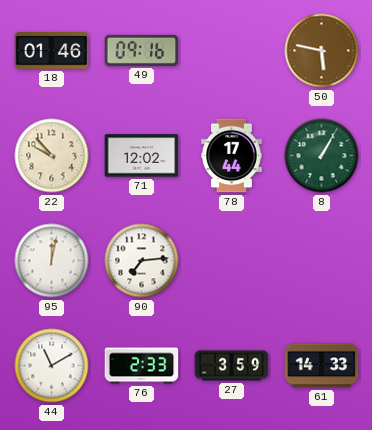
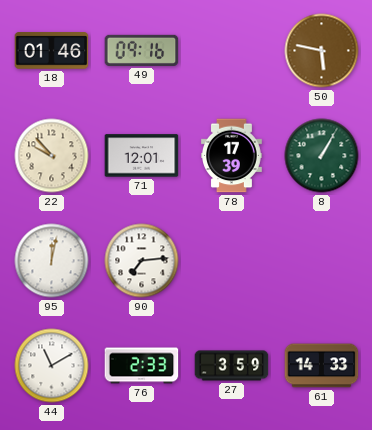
71: 12:02 -> 12:01
78: 17:44 -> 17:39
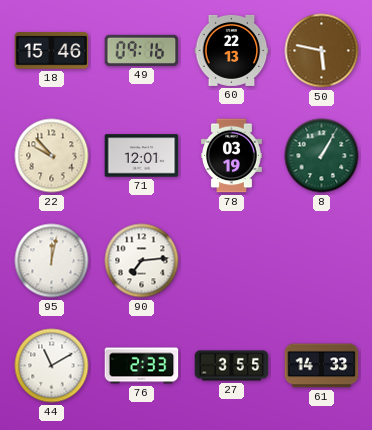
18: 01:46 -> 15:46
60: none -> 22:13
78: 17:39 -> 03:19
27: 3:59 -> 3:55
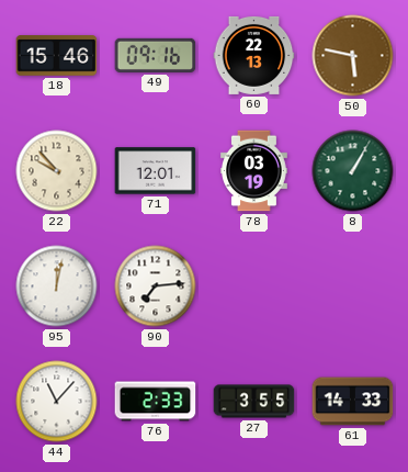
44: 11:10 -> 11:07
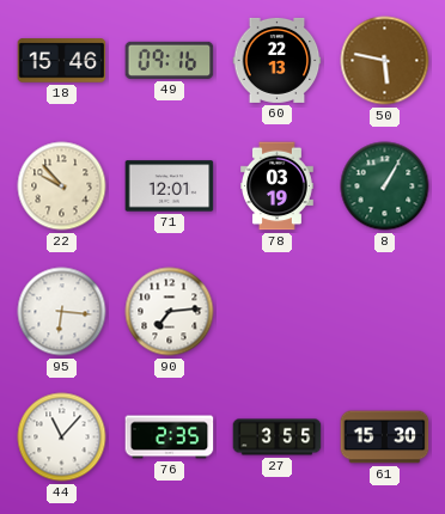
95: 12:02 -> 6:16
76: 2:33 -> 2:35
61: 14:33 -> 15:30
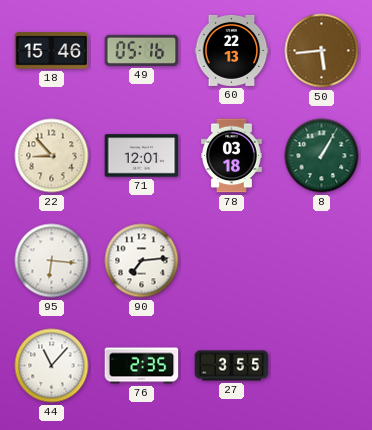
49: 09:16 -> 05:16
50: 5:47 -> 5:44
22: 9:53 -> 8:53
78: 03:19 -> 03:18
61: 15:30 -> none
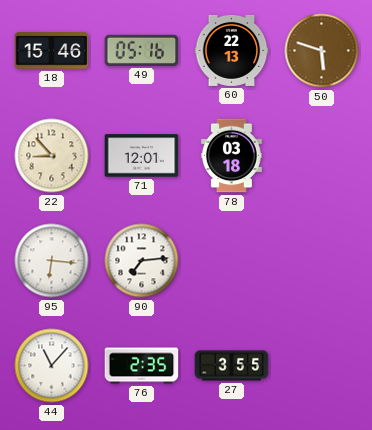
50: 5:44 -> 5:48
8: 1:05 -> none
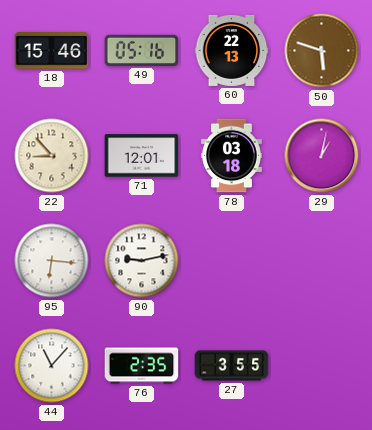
29: none -> 1:02
90: 7:14 -> 9:13
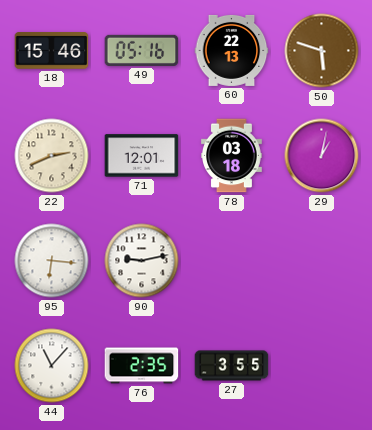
22: 8:53 -> 2:41
